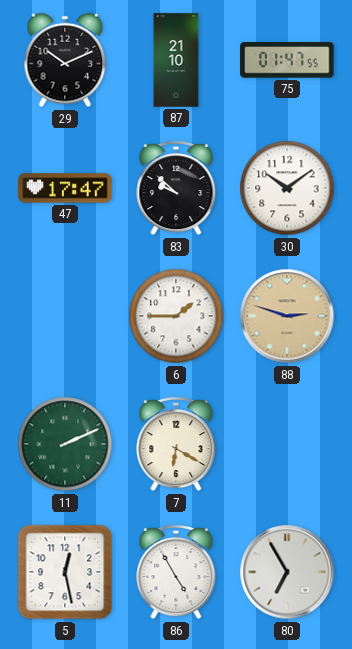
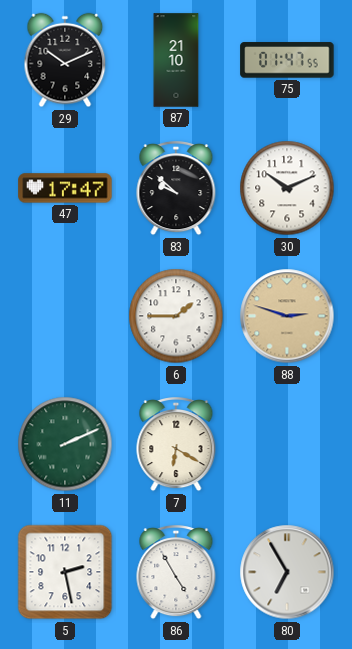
30: 10:09 -> 10:11
5: 12:28 -> 2:28
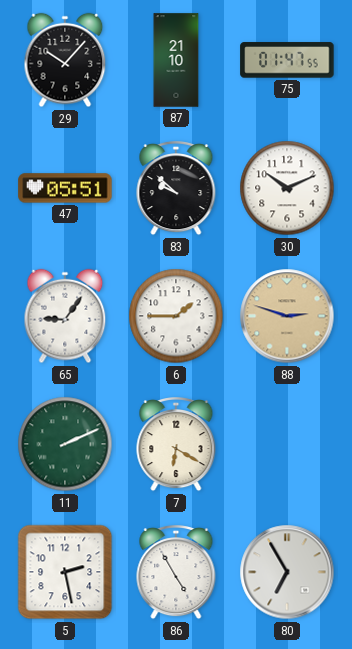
29: 10:11 -> 10:07
47: 17:47 -> 05:51
65: none -> 9:06
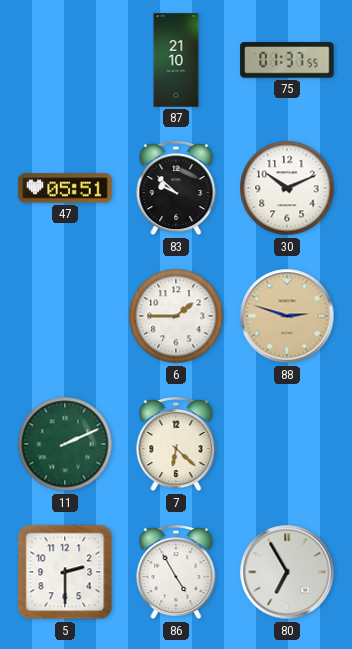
29: 10:07 -> none
75: 01:47 -> 01:37
65: 9:06 -> none
7: 6:20 -> 6:22
5: 2:28 -> 2:30
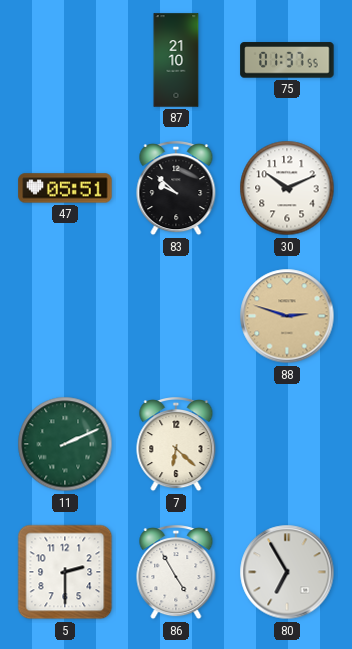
6: 1:45 -> none
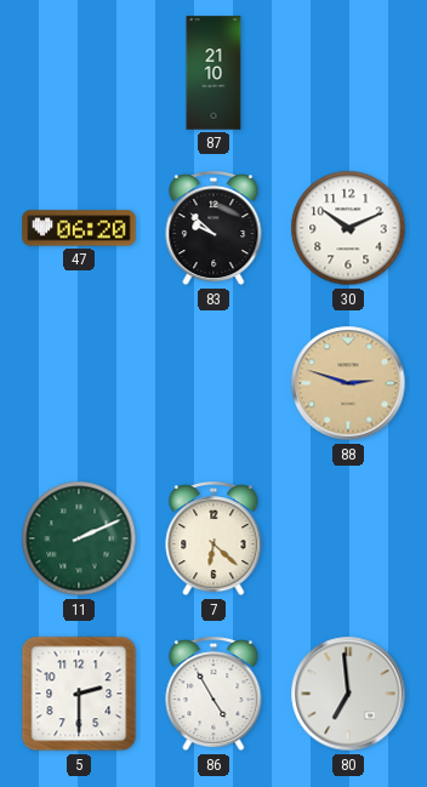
75: 01:37 -> none
47: 05:51 -> 06:20
80: 6:55 -> 6:59
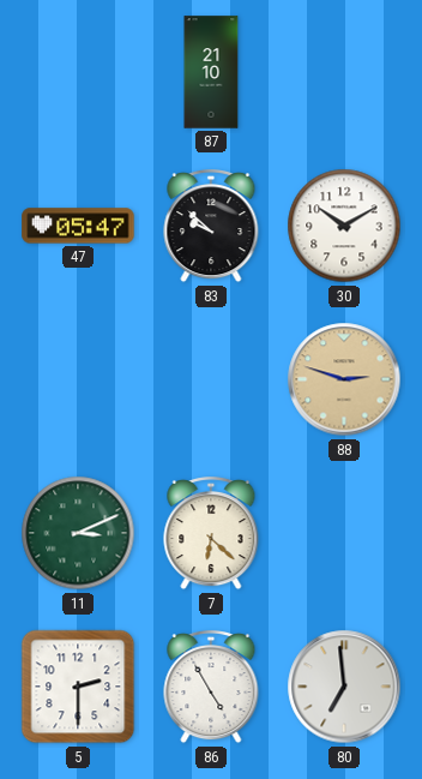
47: 06:20 -> 05:47
30: 10:11 -> 10:10
11: 2:11 -> 3:11
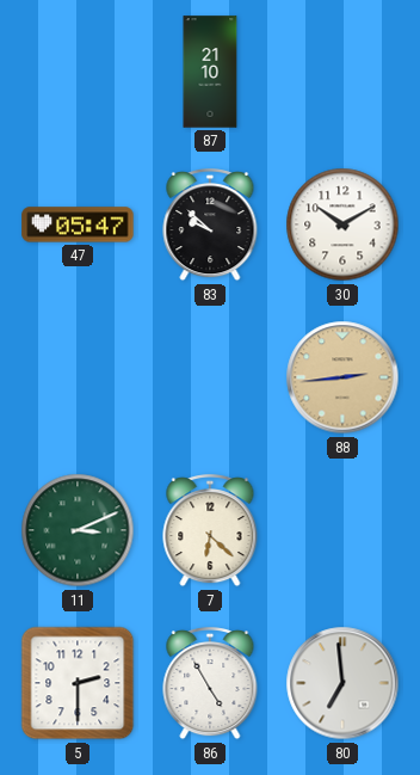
88: 2:48 -> 2:44
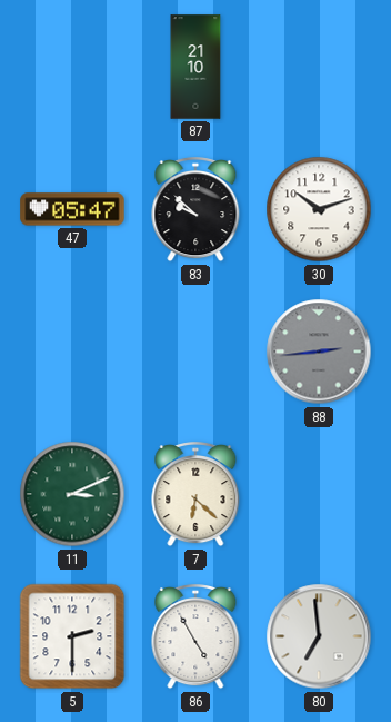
30: 10:10 -> 10:12
88 dial: champagne -> grey
